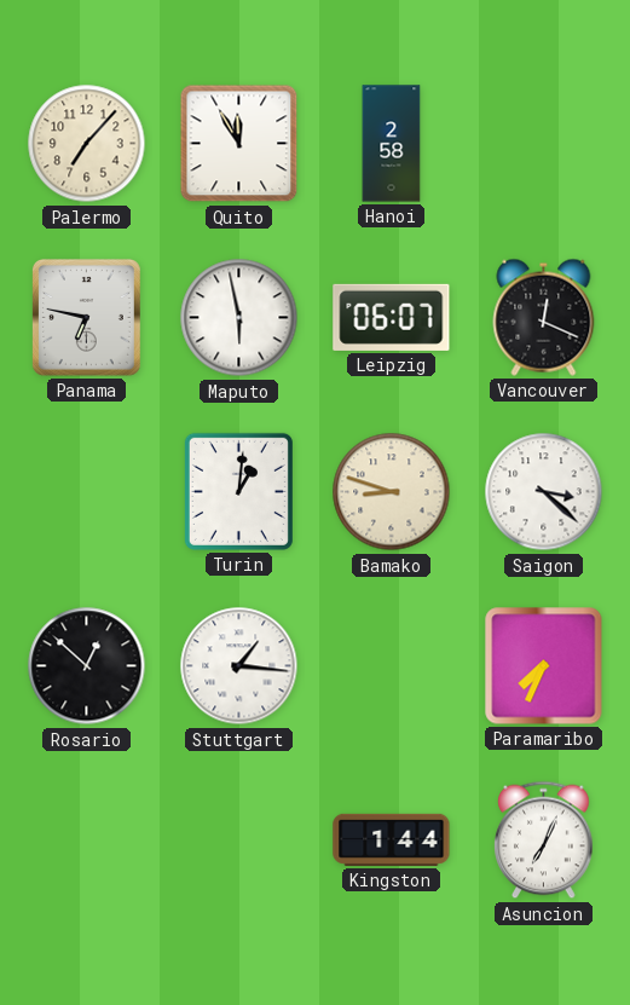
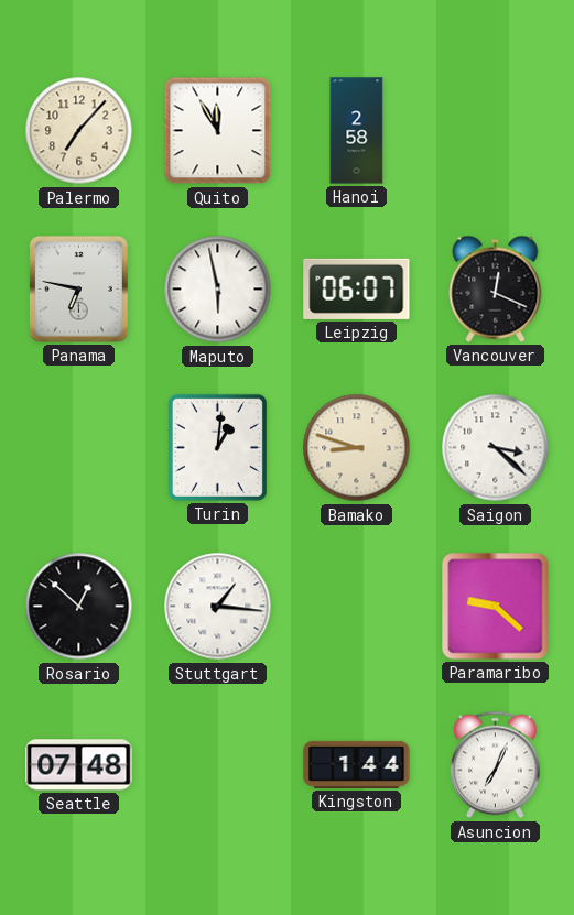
Paramaribo: 7:34 -> 9:22
Seattle: none -> 07:48
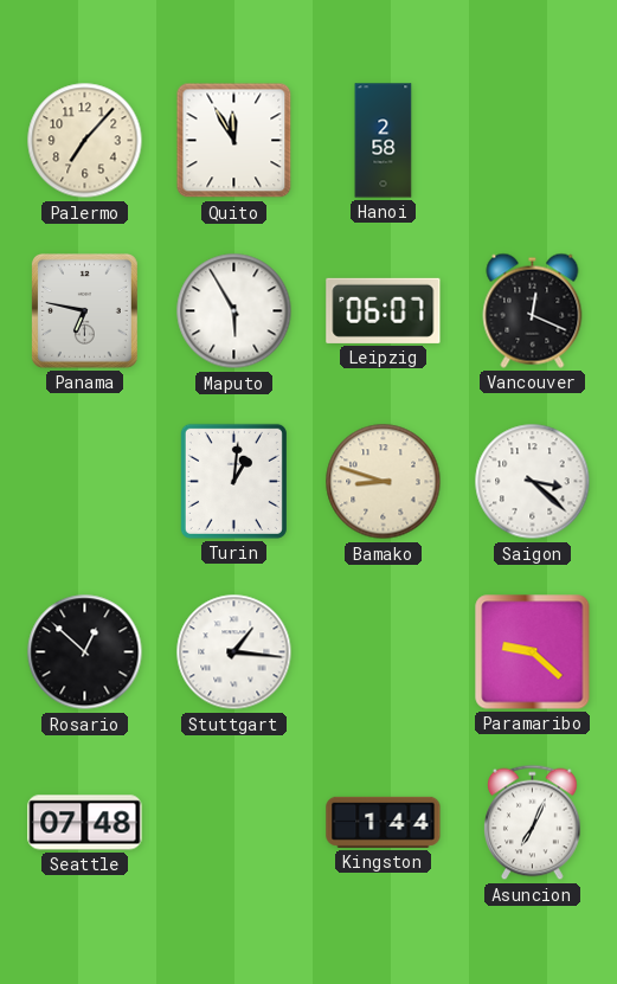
Maputo: 5:58 -> 5:55
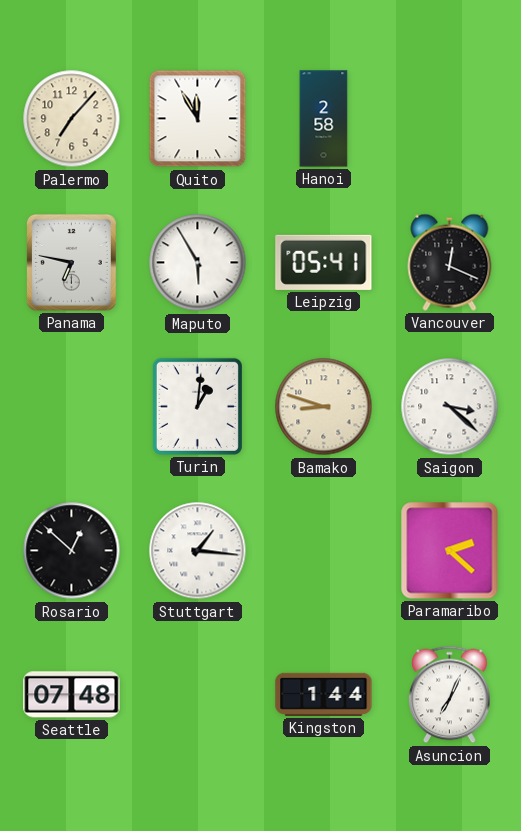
Leipzig: 06:07 -> 05:41
Paramaribo: 9:22 -> 2:22
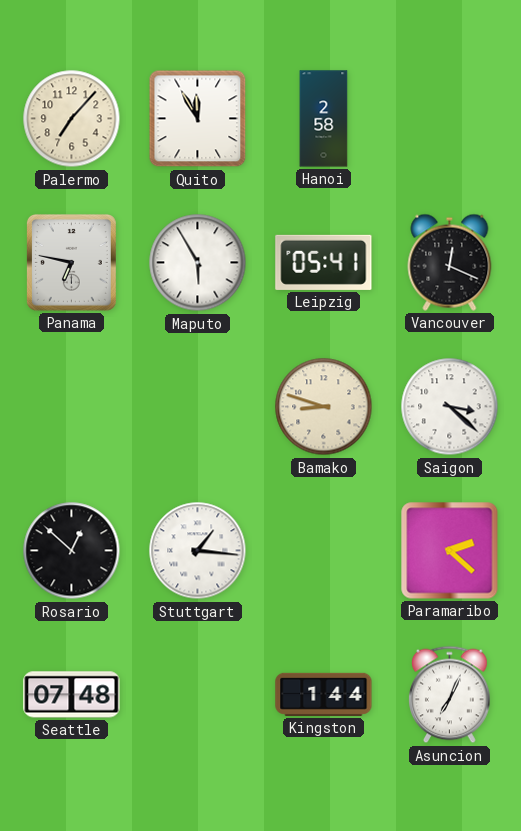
Turin: 1:01 -> none
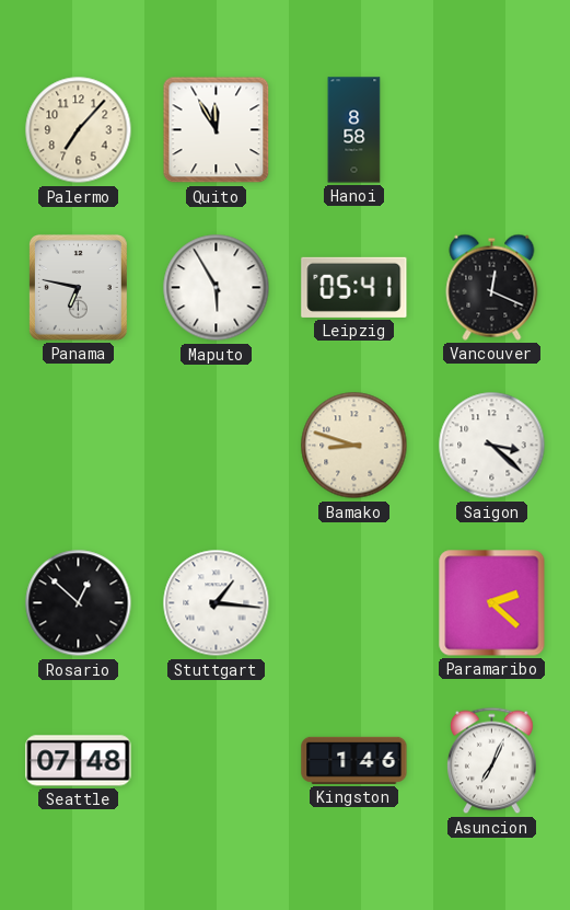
Hanoi: 2:58 -> 8:58
Kingston: 1:44 -> 1:46
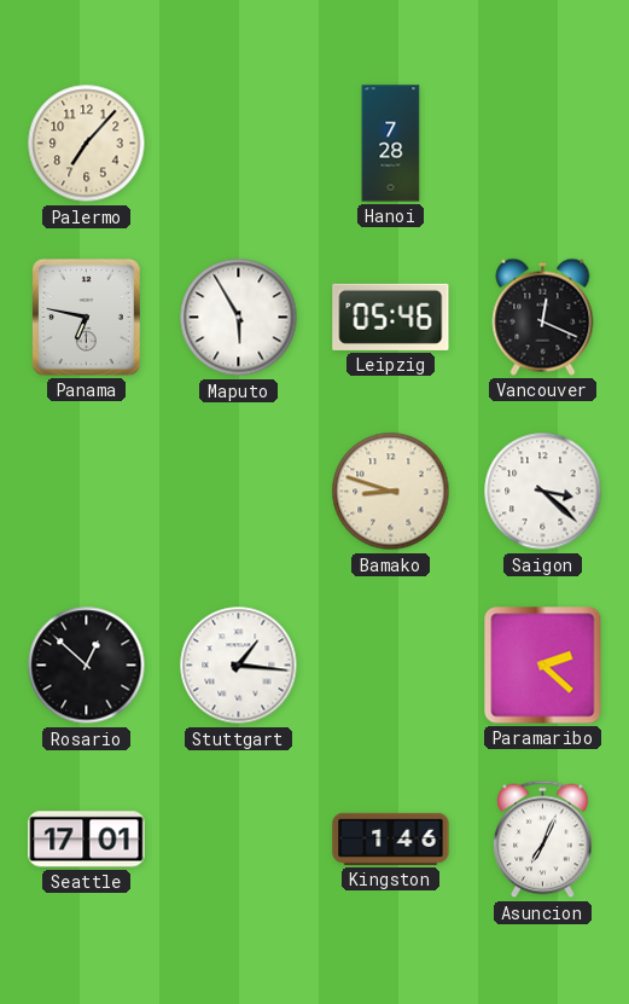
Quito: 11:55 -> none
Hanoi: 8:58 -> 7:28
Leipzig: 05:41 -> 05:46
Seattle: 07:48 -> 17:01
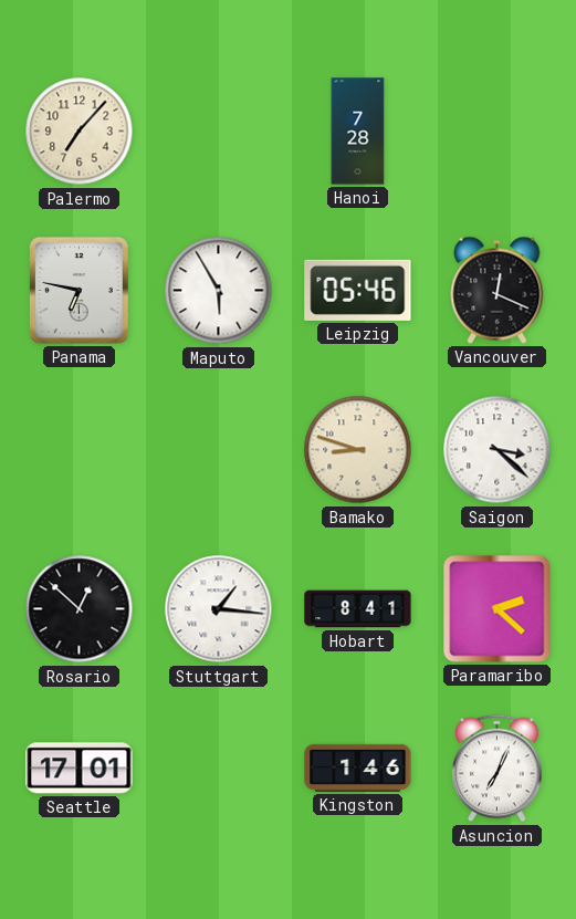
Hobart: none -> 8:41
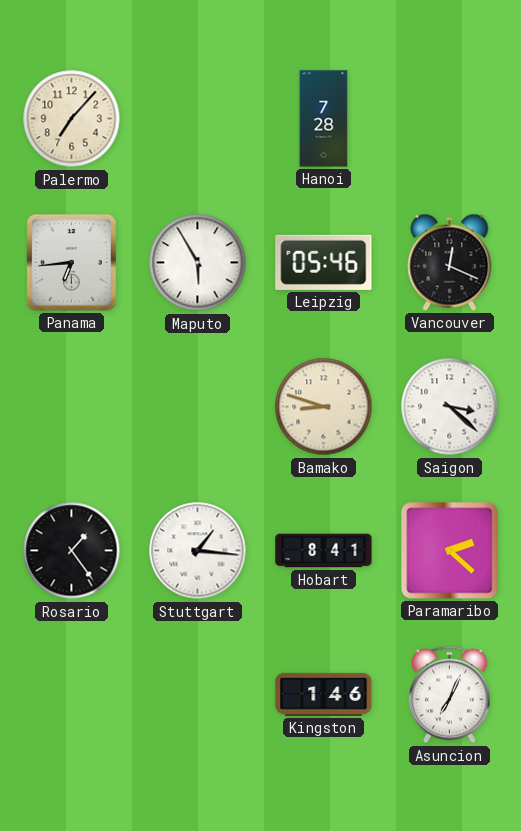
Panama: 6:47 -> 6:44
Rosario: 12:52 -> 1:24
Seattle: 17:01 -> none
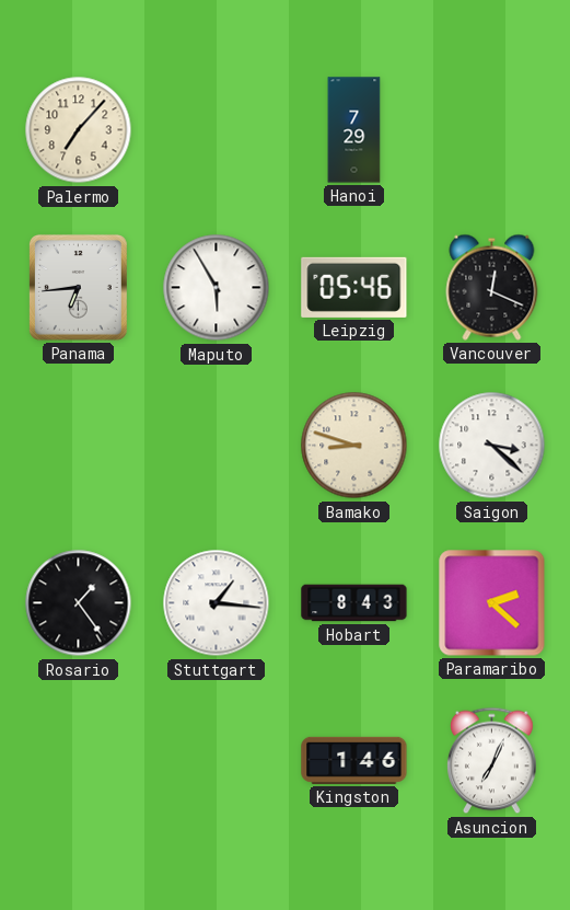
Hanoi: 7:28 -> 7:29
Hobart: 8:41 -> 8:43
